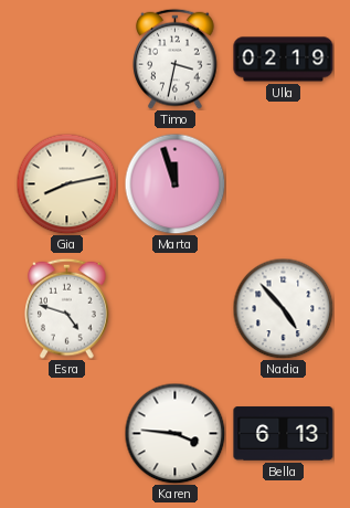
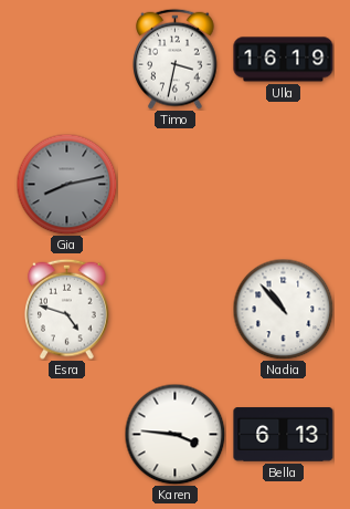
Ulla: 02:19 -> 16:19
Gia dial: cream -> grey
Marta: 11:57 -> none
Nadia: 4:53 -> 10:53
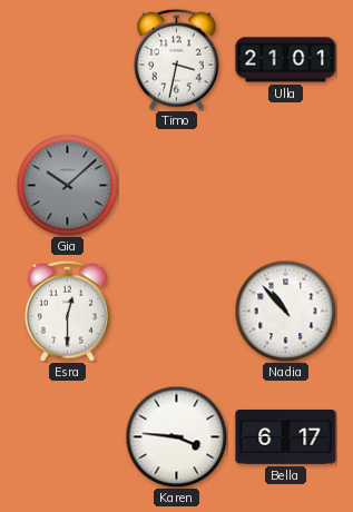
Ulla: 16:19 -> 21:01
Gia: 8:13 -> 10:08
Esra: 4:48 -> 12:30
Bella: 6:13 -> 6:17
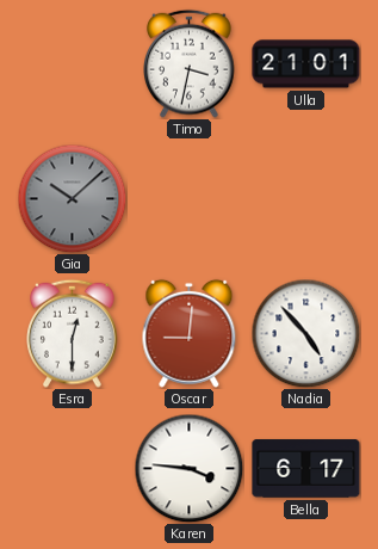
Oscar: none -> 9:01
Nadia: 10:53 -> 4:53
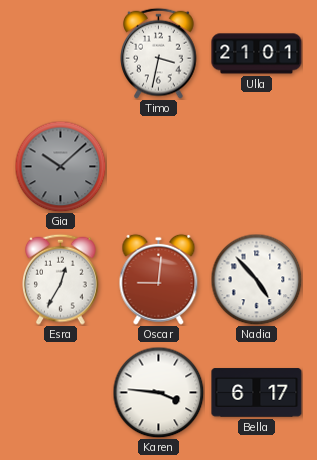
Esra: 12:30 -> 12:35
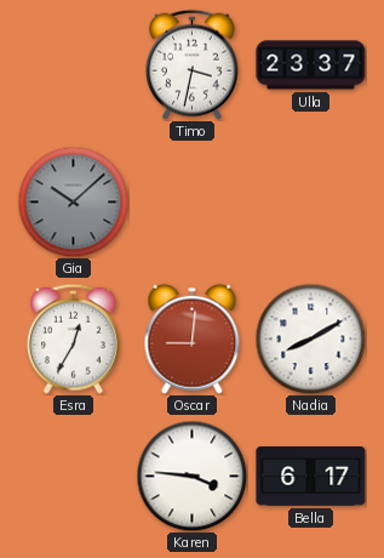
Ulla: 21:01 -> 23:37
Nadia: 4:53 -> 8:10
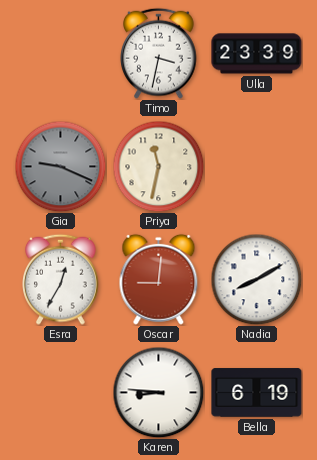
Ulla: 23:37 -> 23:39
Gia: 10:08 -> 9:19
Priya: none -> 11:32
Karen: 3:46 -> 8:46
Bella: 6:17 -> 6:19
